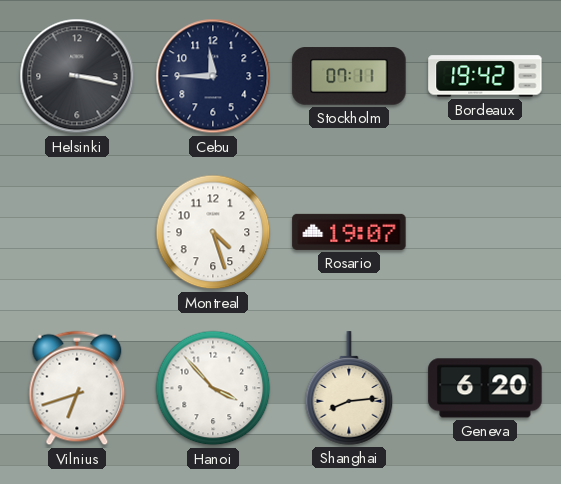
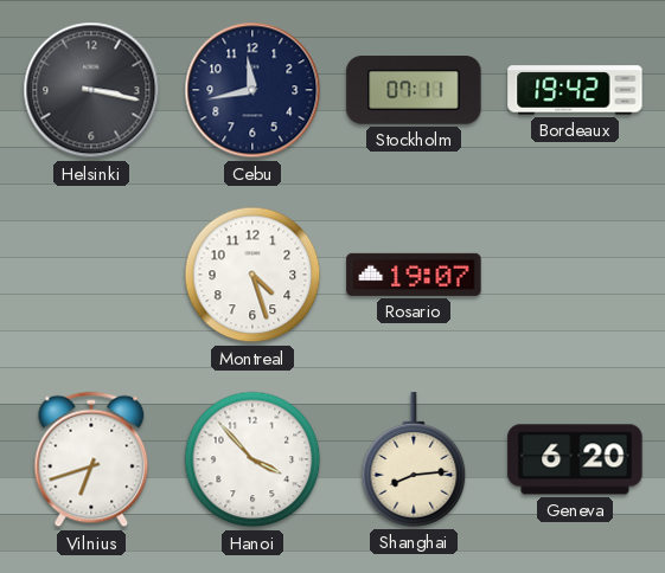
Cebu: 11:45 -> 11:43
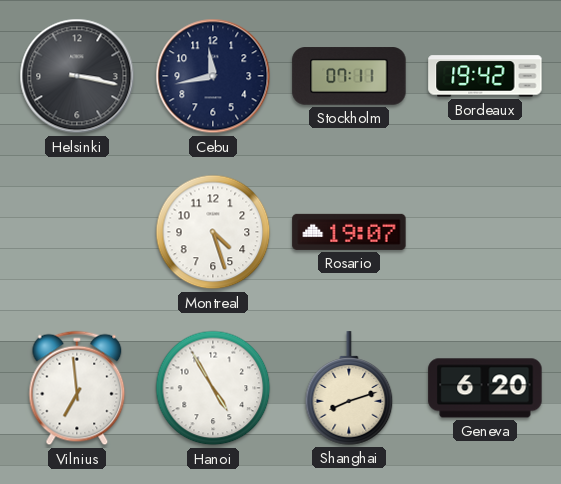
Vilnius: 6:42 -> 6:59
Hanoi: 3:53 -> 4:55
Shanghai: 8:14 -> 8:12
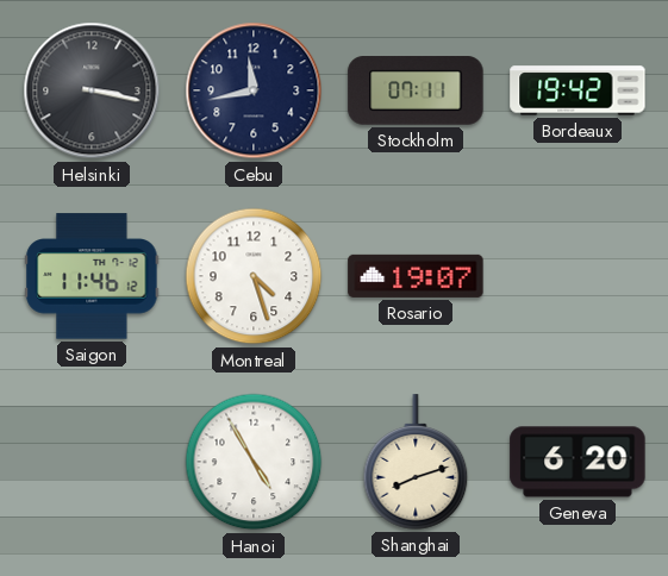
Saigon: none -> 11:46
Vilnius: 6:59 -> none
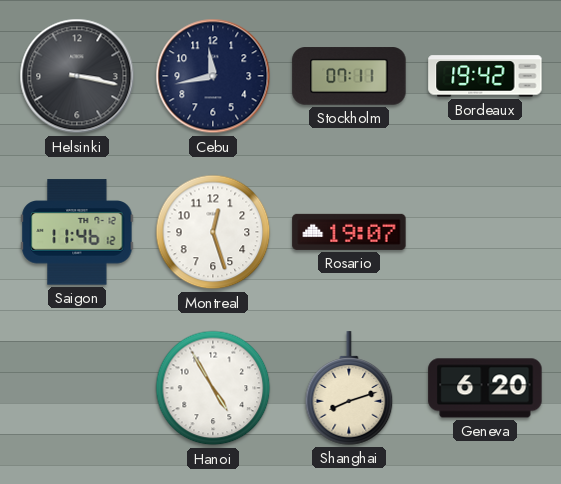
Montreal: 4:27 -> 12:27
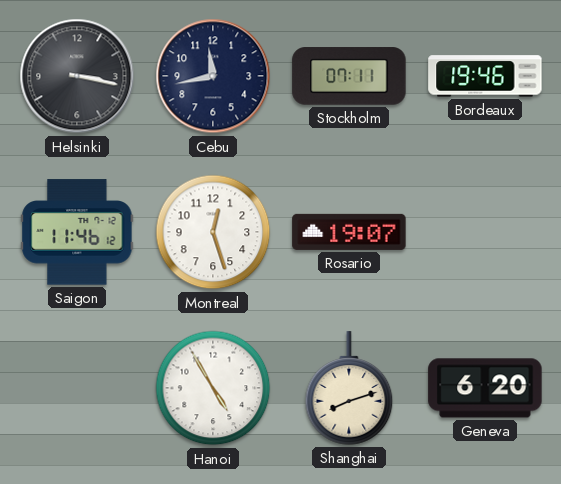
Bordeaux: 19:42 -> 19:46
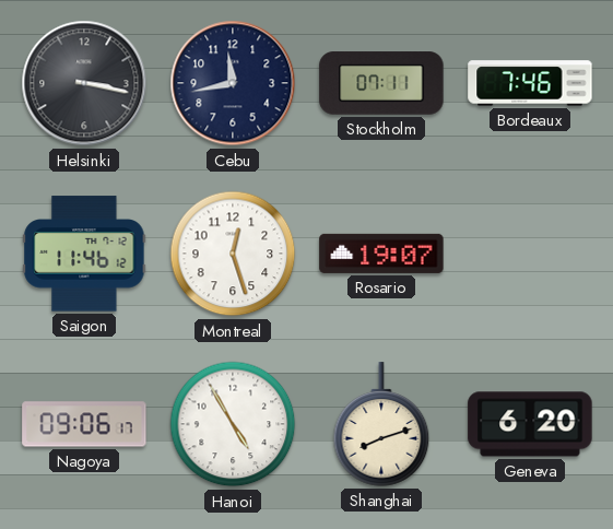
Bordeaux: 19:46 -> 7:46
Nagoya: none -> 09:06
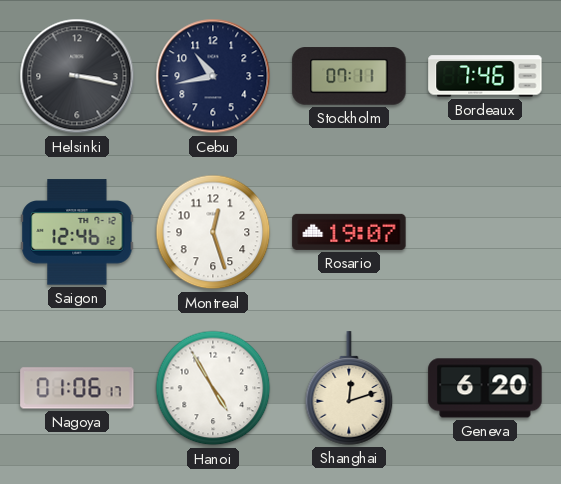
Cebu: 11:43 -> 10:43
Saigon: 11:46 -> 12:46
Nagoya: 09:06 -> 01:06
Shanghai: 8:12 -> 12:12
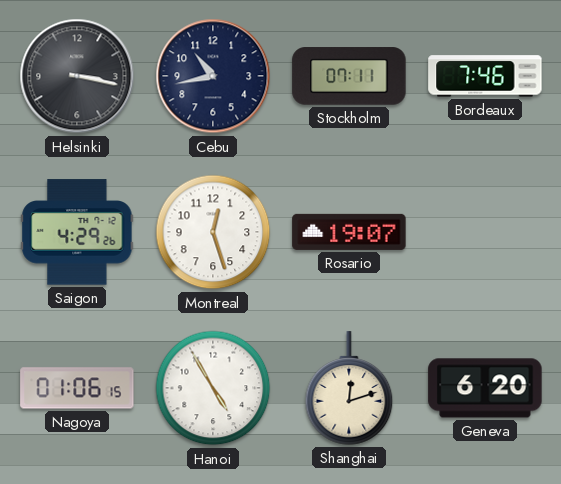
Saigon: 12:46 -> 4:29
Nagoya: 01:06:17 -> 01:06:15
